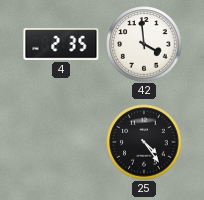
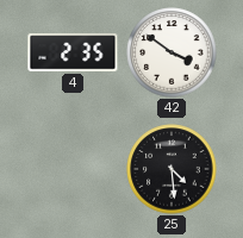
42: 3:59 -> 3:51
25: 4:24 -> 4:29
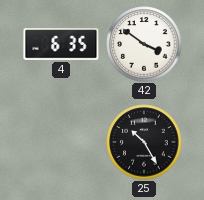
4: 2:35 -> 6:35
25: 4:29 -> 10:25
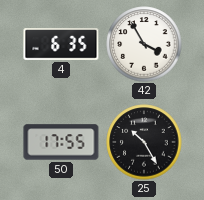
42: 3:51 -> 3:55
50: none -> 17:55
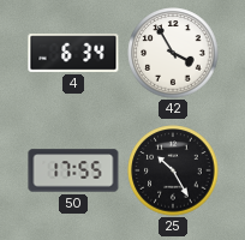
4: 6:35 -> 6:34
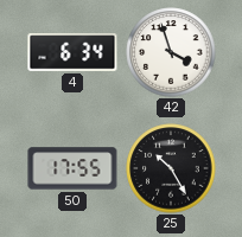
42: 3:55 -> 3:57
